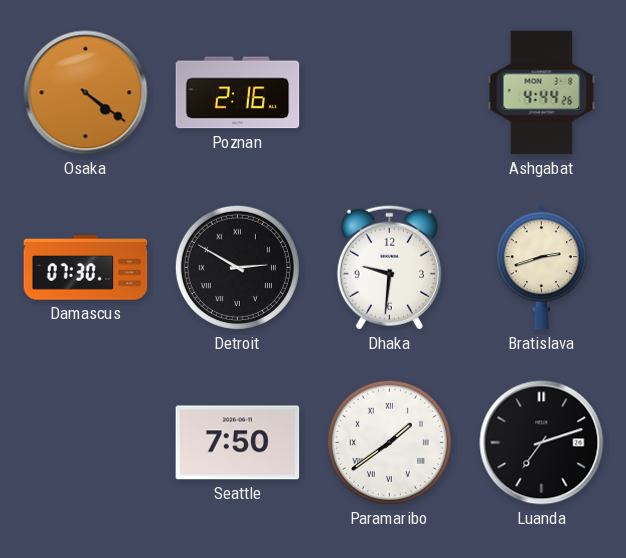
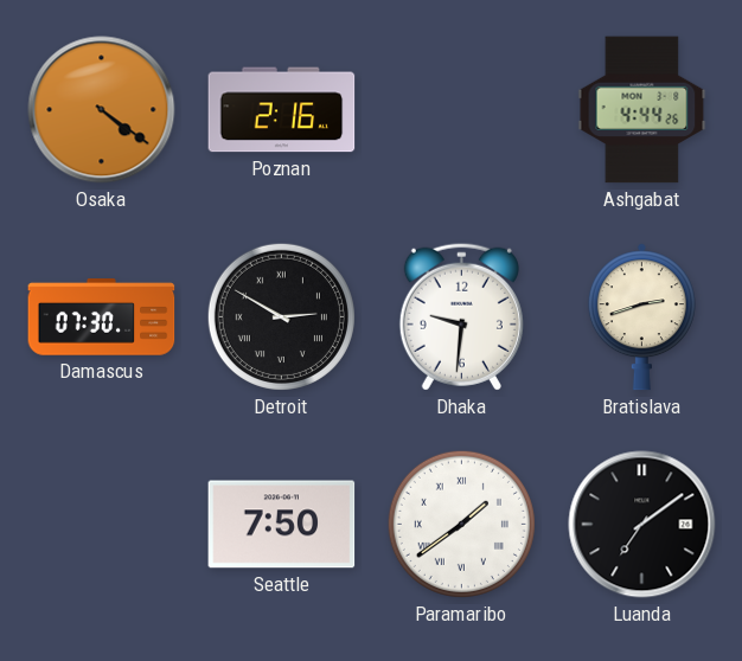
Luanda: 7:12 -> 7:09
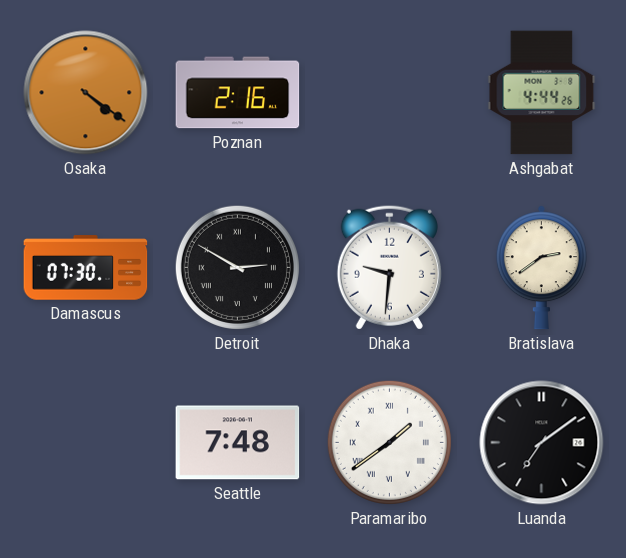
Bratislava: 2:42 -> 2:39
Seattle: 7:50 -> 7:48
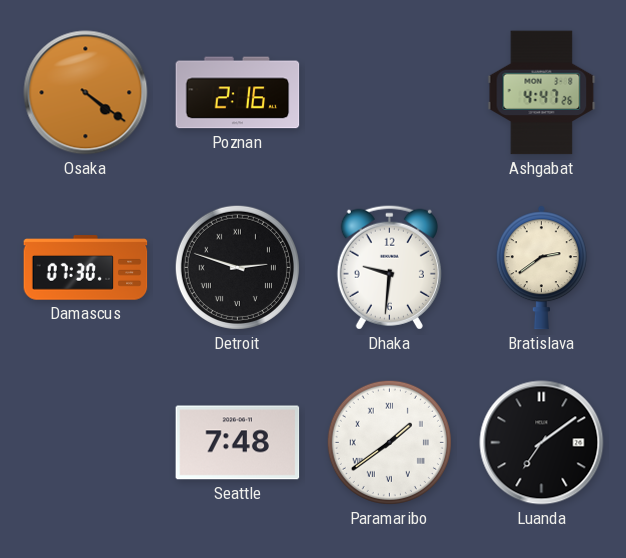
Ashgabat: 4:44 -> 4:47
Detroit: 2:50 -> 2:48
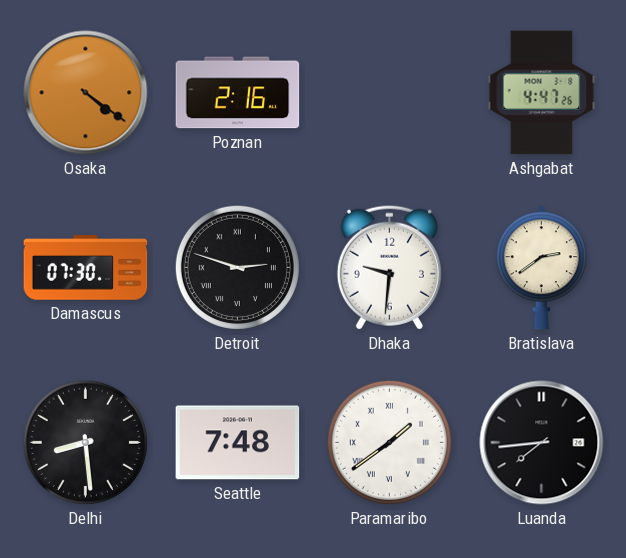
Delhi: none -> 8:29
Luanda: 7:09 -> 7:44
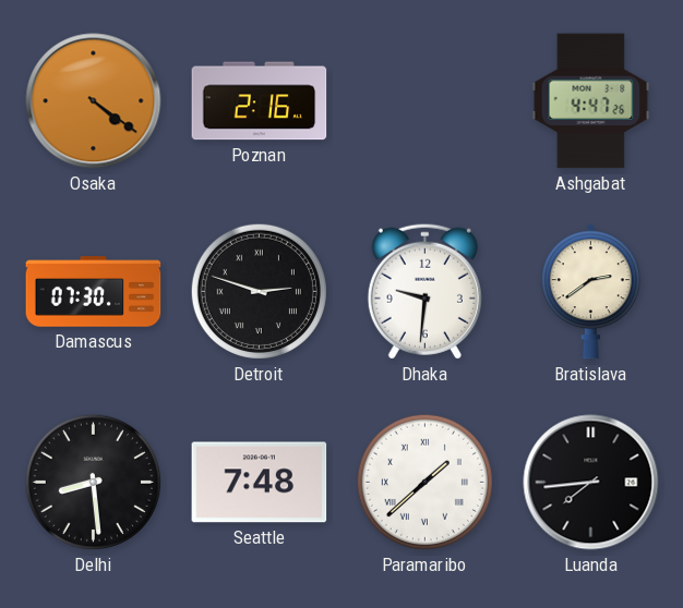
Paramaribo: 1:39 -> 1:38
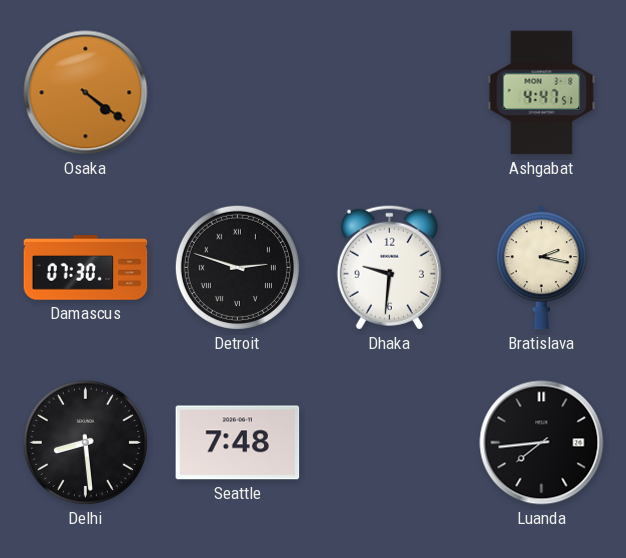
Poznan: 2:16 -> none
Ashgabat: 4:47:26 -> 4:47:51
Bratislava: 2:39 -> 2:17
Paramaribo: 1:38 -> none
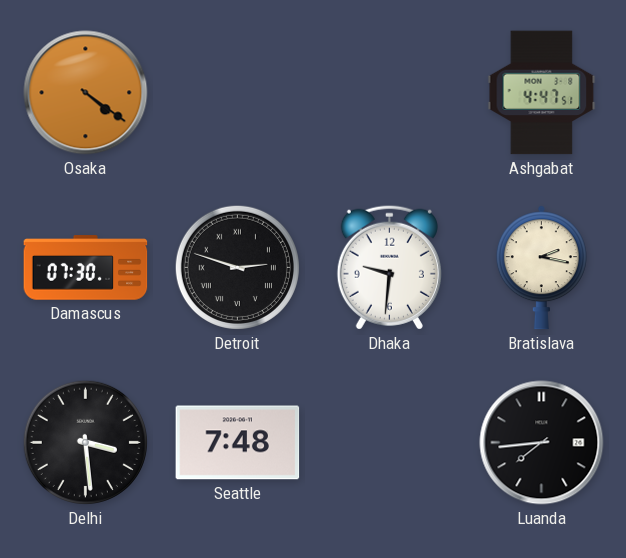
Delhi: 8:29 -> 3:29
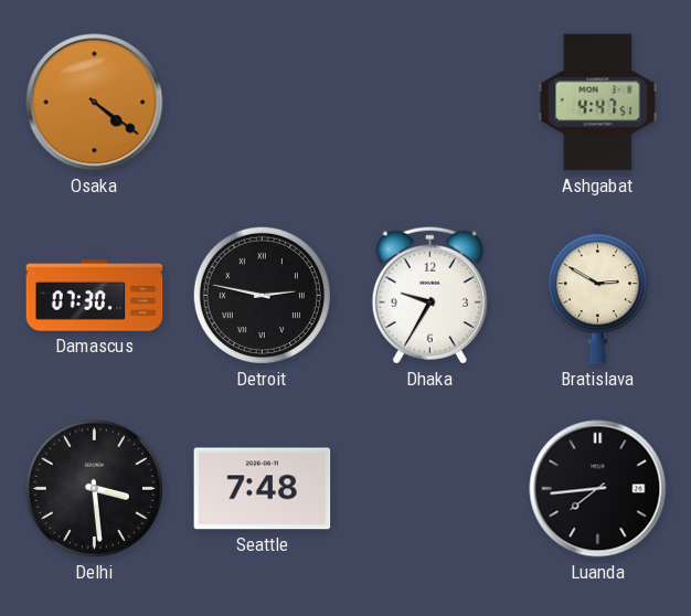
Detroit: 2:48 -> 2:47
Dhaka: 9:31 -> 9:35
Bratislava: 2:17 -> 2:50
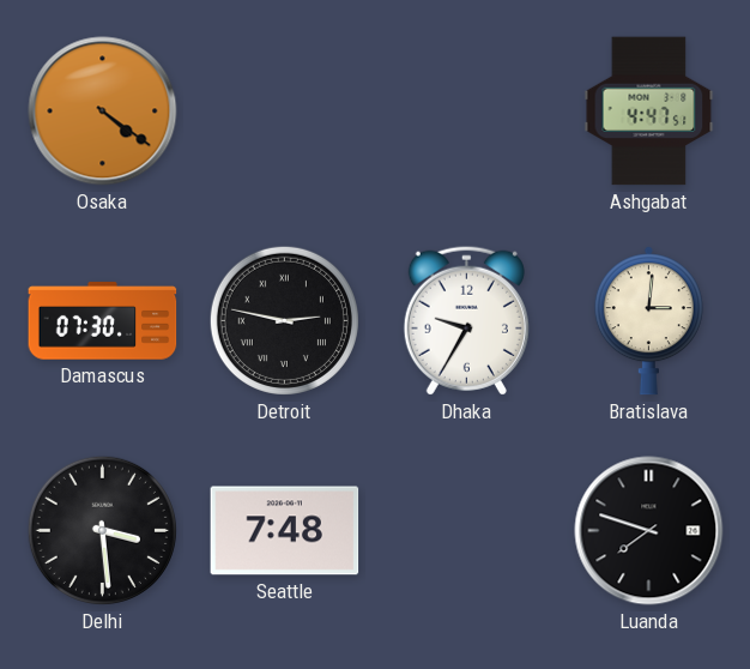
Bratislava: 2:50 -> 3:01
Luanda: 7:44 -> 7:48
